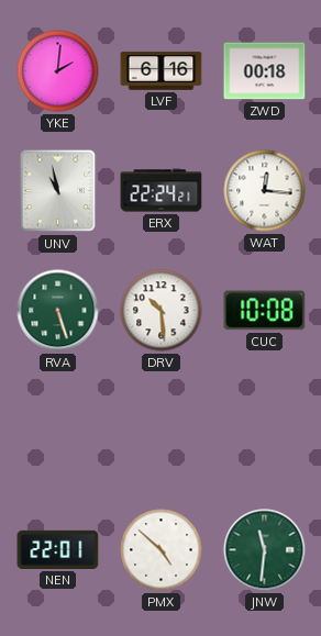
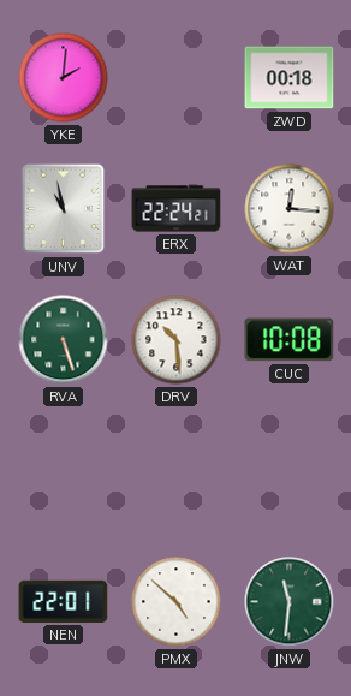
LVF: 6:16 -> none
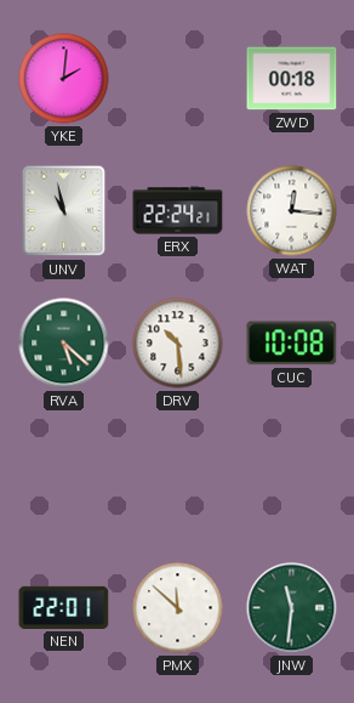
RVA: 5:27 -> 5:22
PMX: 4:52 -> 11:52
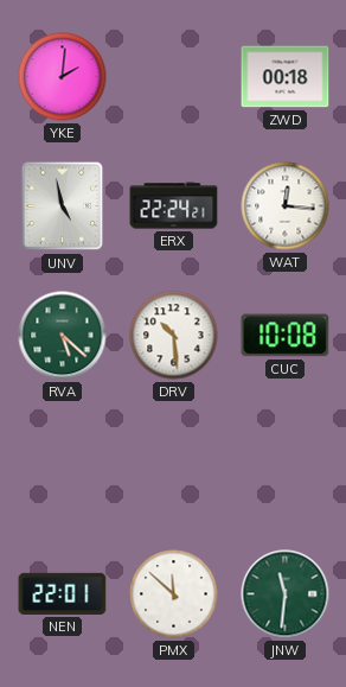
UNV: 10:58 -> 4:58
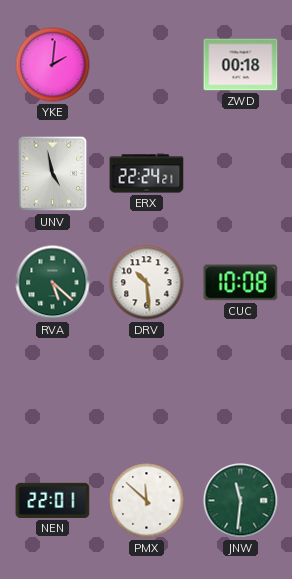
WAT: 12:16 -> none
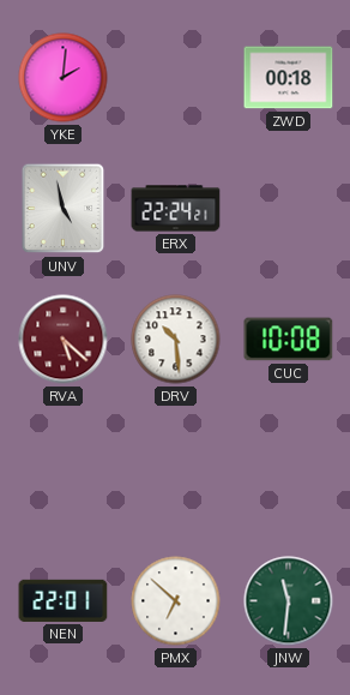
RVA dial: green -> burgundy
PMX: 11:52 -> 6:52
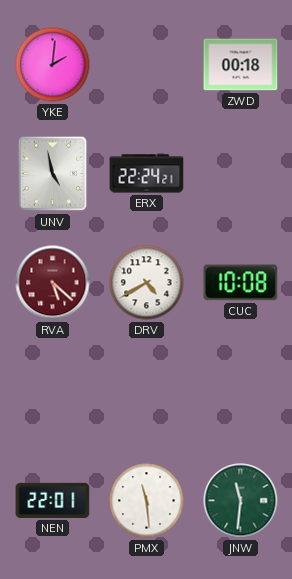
DRV: 10:29 -> 4:40
PMX: 6:52 -> 11:29
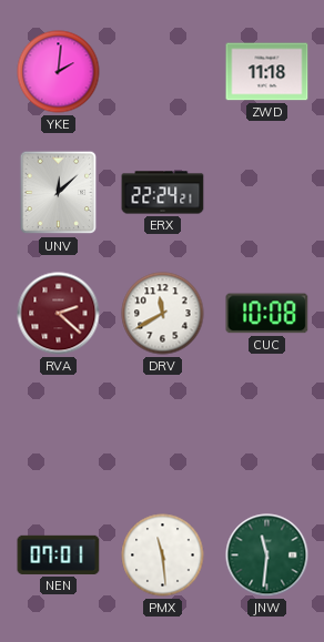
ZWD: 00:18 -> 11:18
UNV: 4:58 -> 12:08
RVA: 5:22 -> 2:22
DRV: 4:40 -> 11:40
NEN: 22:01 -> 07:01
